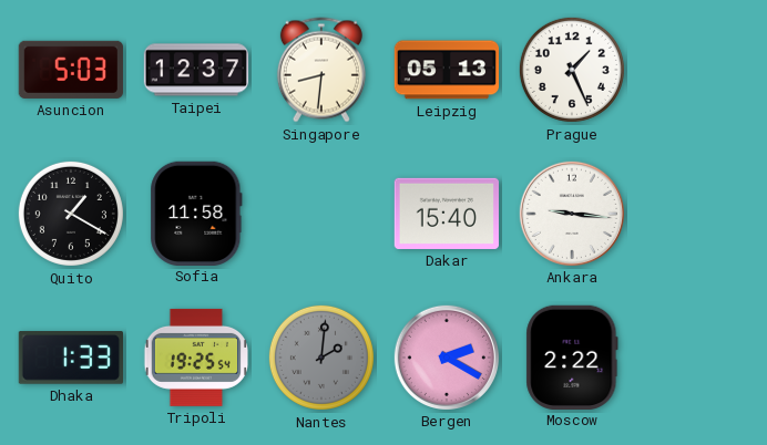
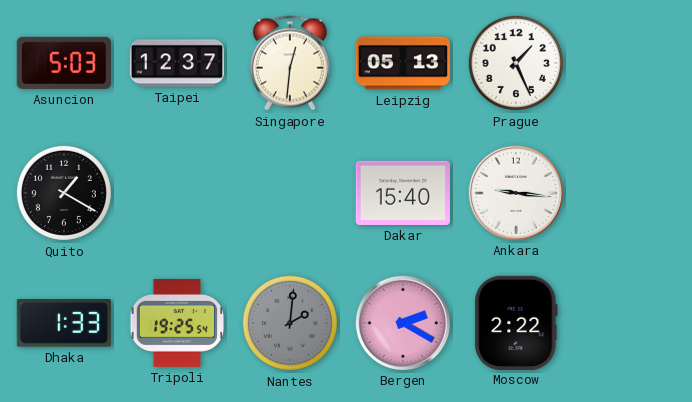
Singapore: 8:31 -> 12:31
Sofia: 11:58 -> none
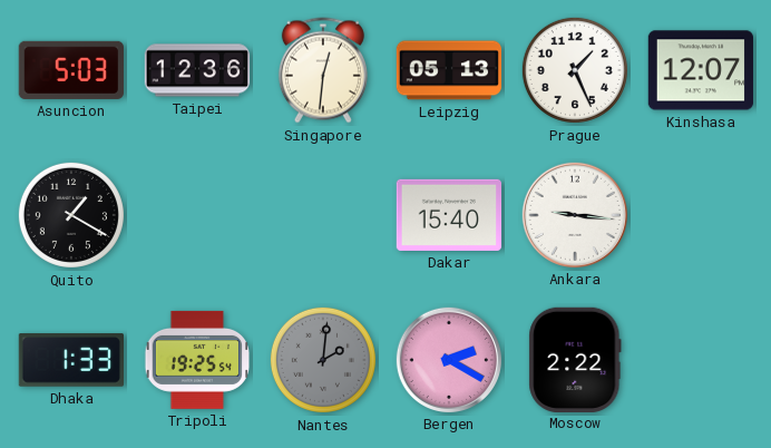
Taipei: 12:37 -> 12:36
Kinshasa: none -> 12:07
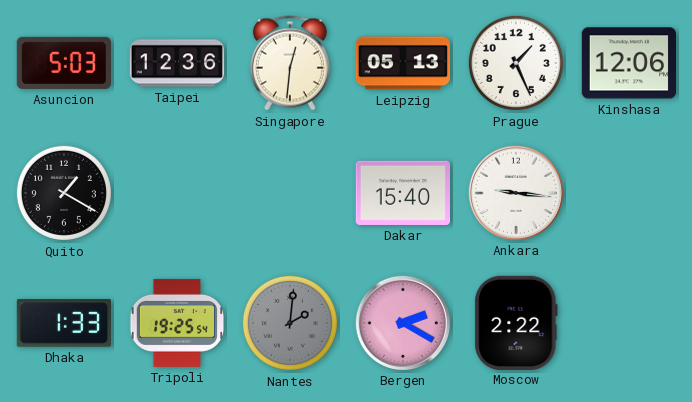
Kinshasa: 12:07 -> 12:06
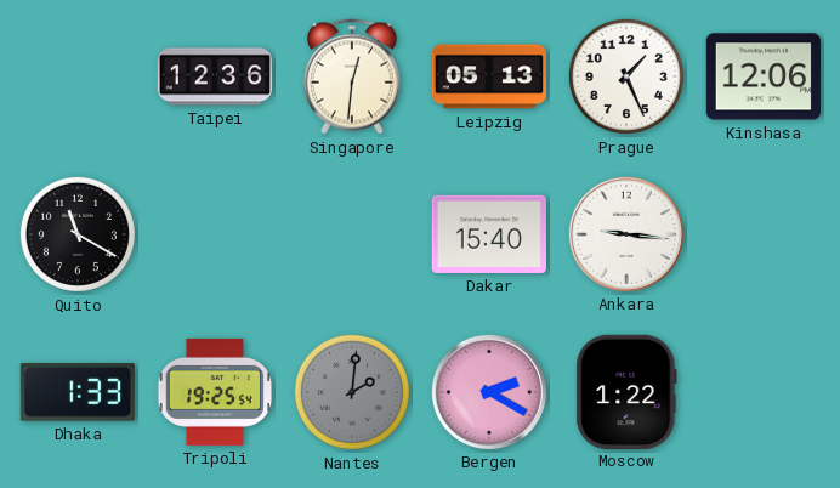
Asuncion: 5:03 -> none
Quito: 1:20 -> 11:20
Moscow: 2:22 -> 1:22
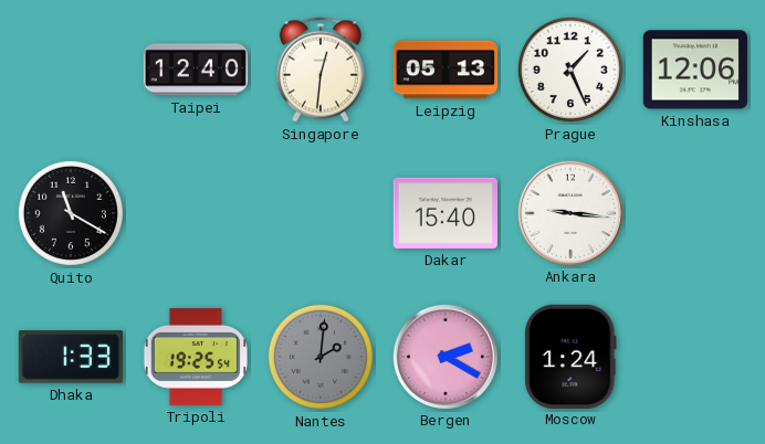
Taipei: 12:36 -> 12:40
Moscow: 1:22 -> 1:24
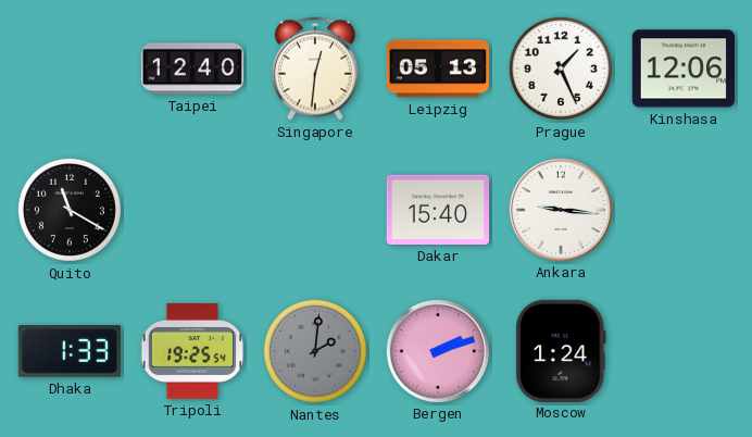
Bergen: 2:20 -> 2:12
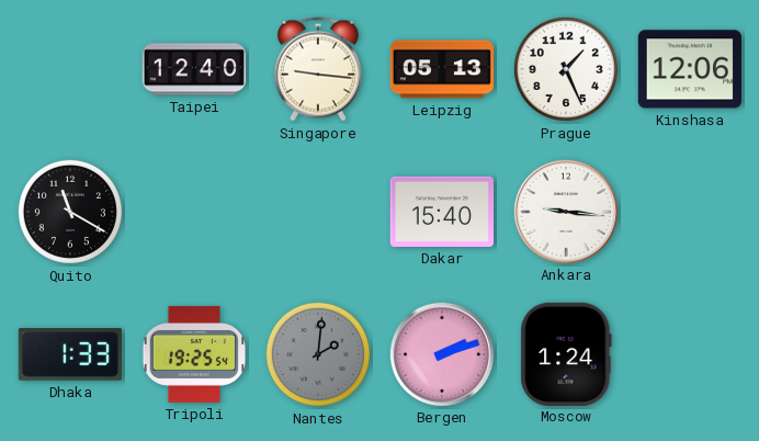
Singapore: 12:31 -> 9:16
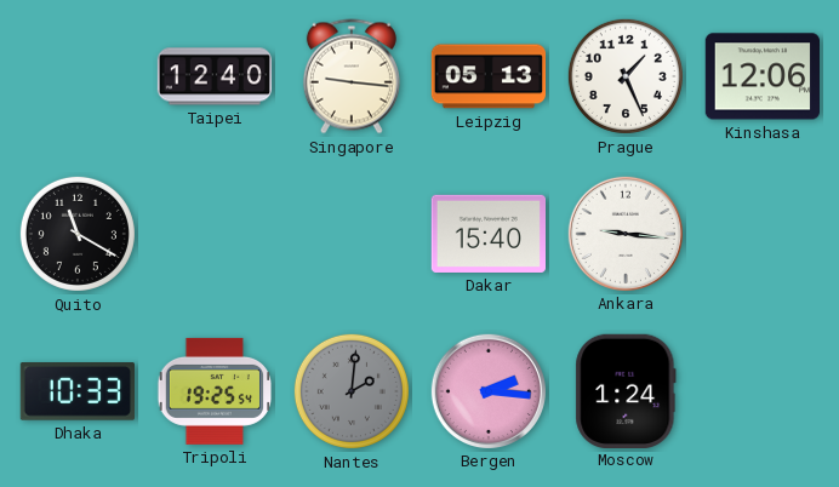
Dhaka: 1:33 -> 10:33
Bergen: 2:12 -> 2:16
